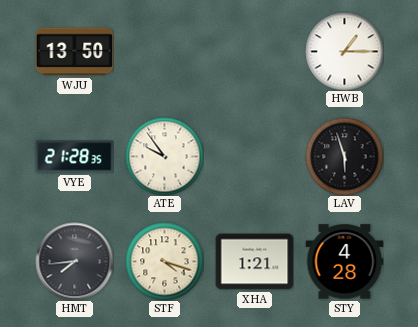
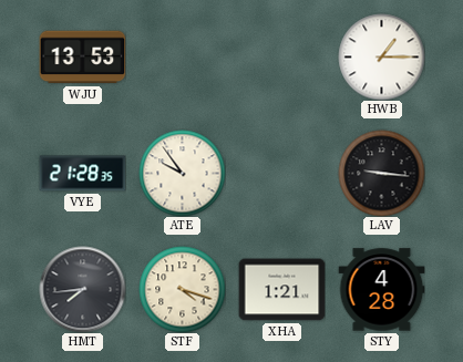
WJU: 13:50 -> 13:53
LAV: 5:57 -> 9:16
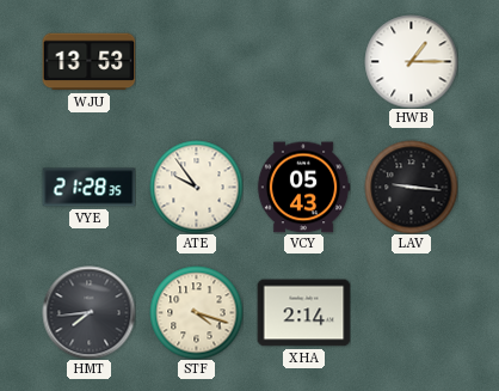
VCY: none -> 05:43
XHA: 1:21 -> 2:14
STY: 4:28 -> none
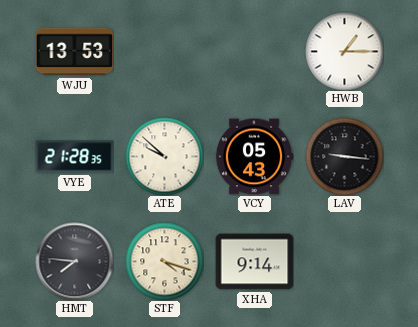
ATE: 9:54 -> 9:52
HMT: 7:44 -> 7:46
XHA: 2:14 -> 9:14
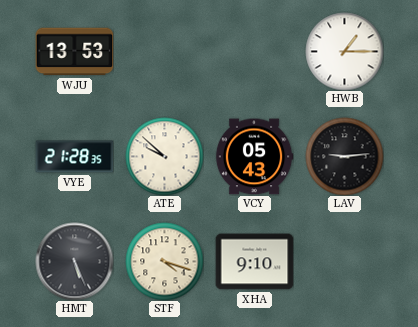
LAV: 9:16 -> 9:14
HMT: 7:46 -> 5:26
XHA: 9:14 -> 9:10
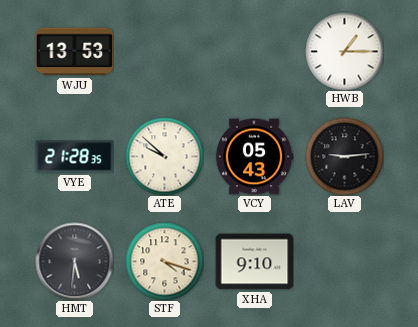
HMT: 5:26 -> 5:31
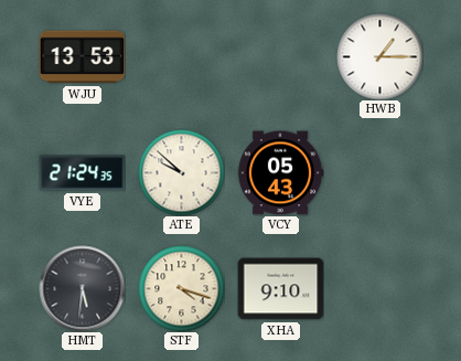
VYE: 21:28 -> 21:24
LAV: 9:14 -> none
